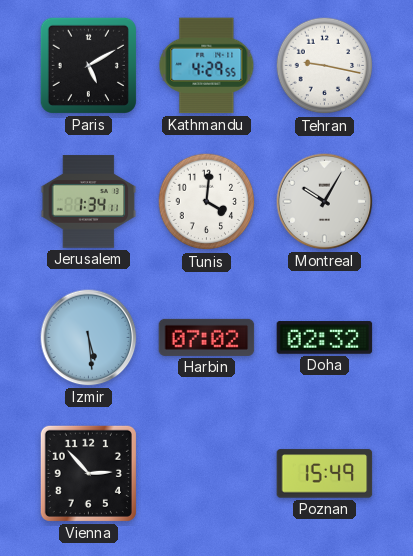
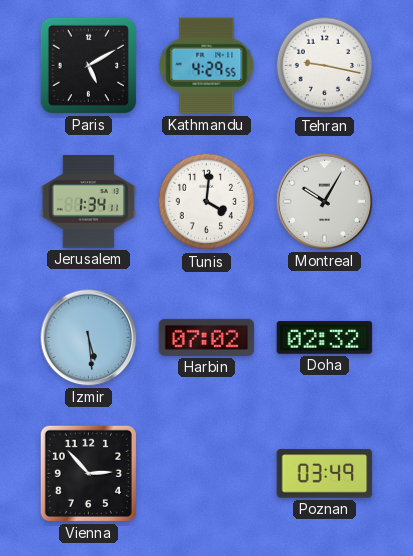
Poznan: 15:49 -> 03:49
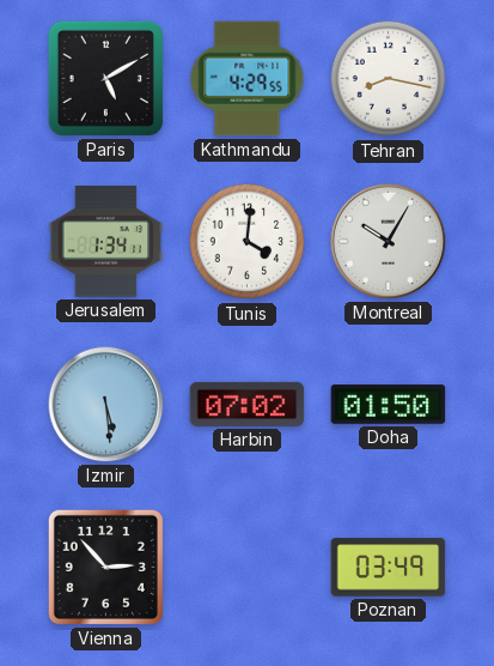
Tehran: 9:17 -> 8:17
Doha: 02:32 -> 01:50
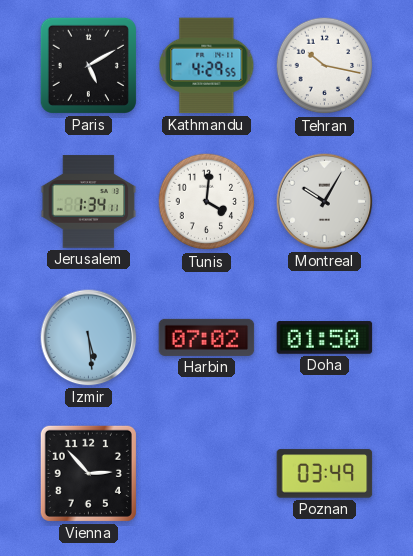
Tehran: 8:17 -> 10:17
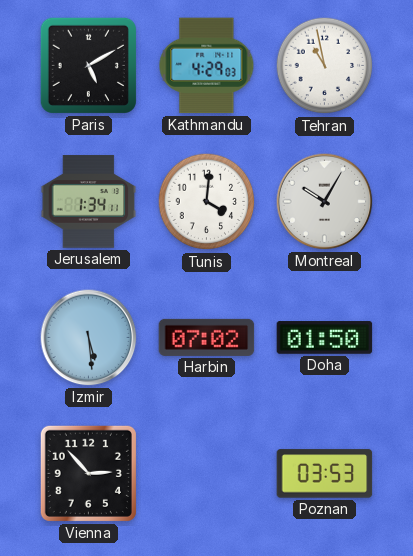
Kathmandu: 4:29:55 -> 4:29:03
Tehran: 10:17 -> 10:58
Poznan: 03:49 -> 03:53
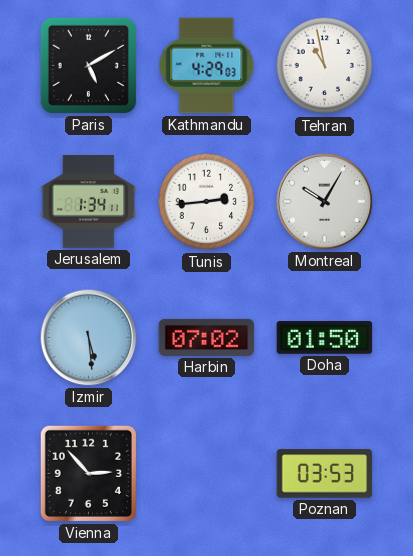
Tunis: 4:01 -> 2:44
